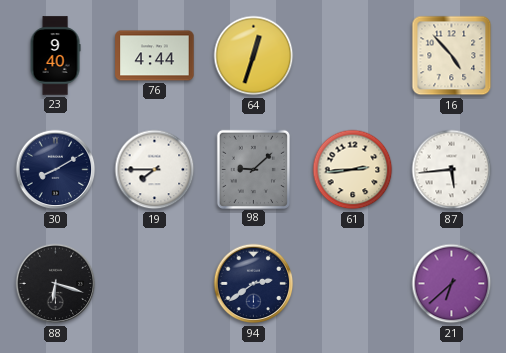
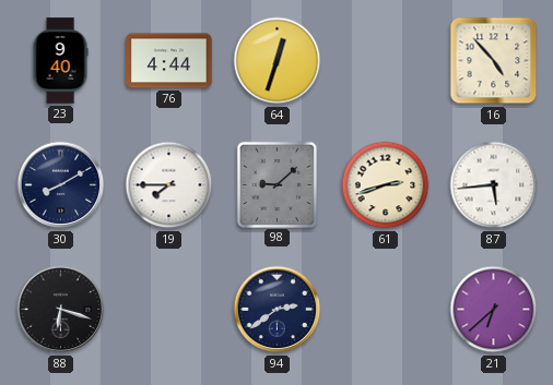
61: 2:44 -> 2:42
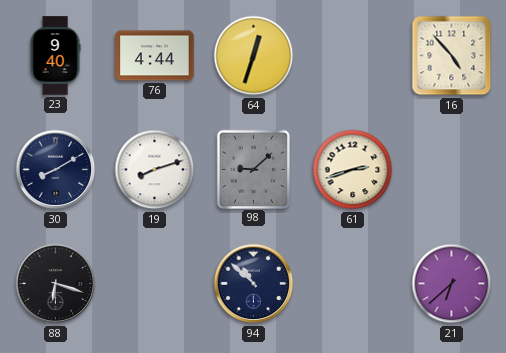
19: 7:45 -> 8:12
87: 5:44 -> none
94: 2:39 -> 10:52
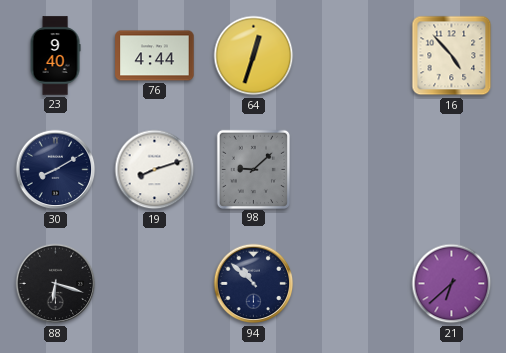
61: 2:42 -> none
